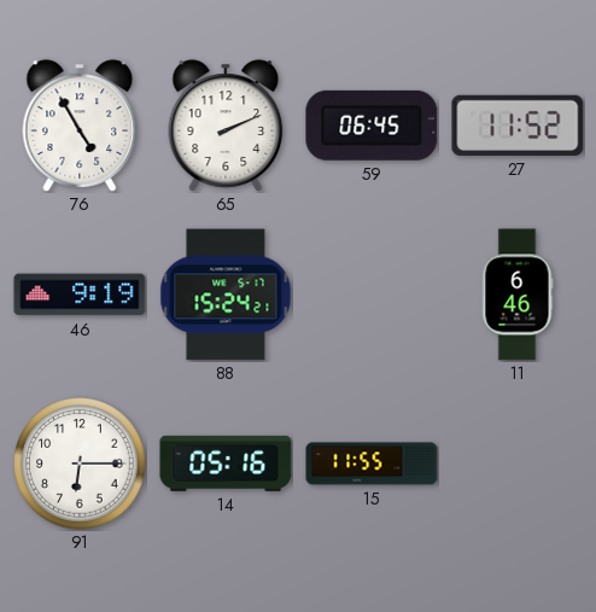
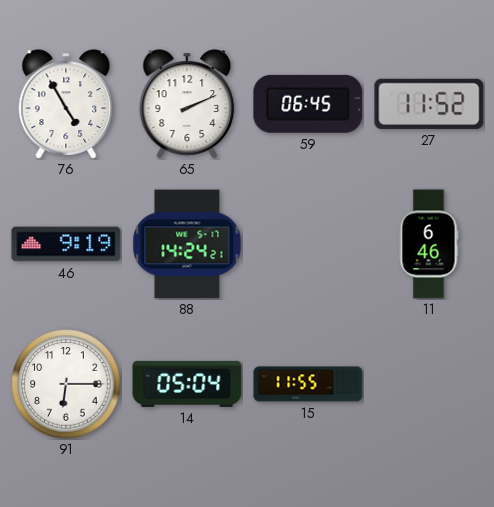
88: 15:24 -> 14:24
14: 05:16 -> 05:04
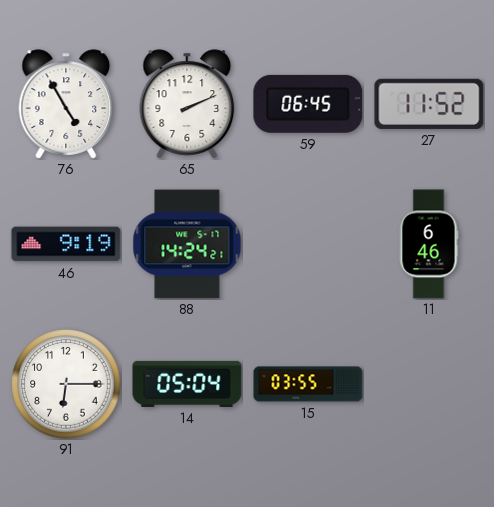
15: 11:55 -> 03:55
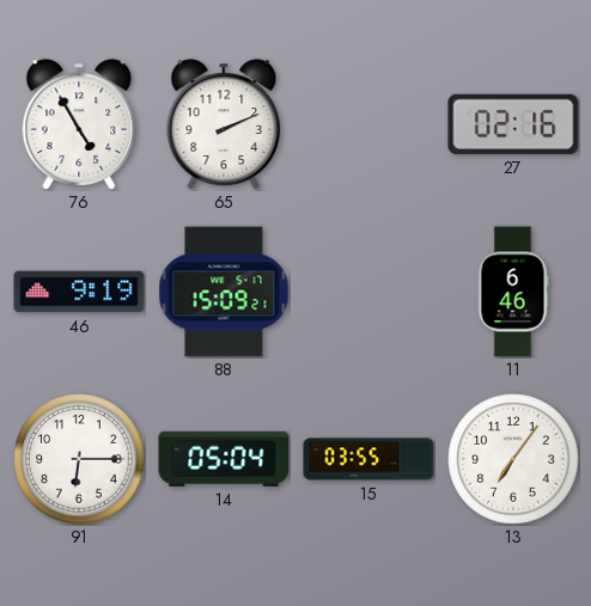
59: 06:45 -> none
27: 11:52 -> 02:16
88: 14:24 -> 15:09
13: none -> 7:06
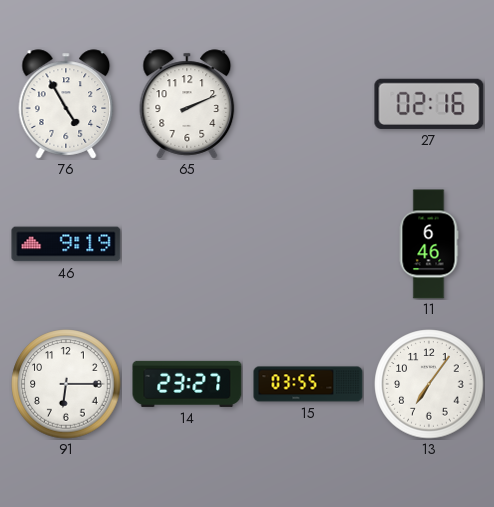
88: 15:09 -> none
14: 05:04 -> 23:27
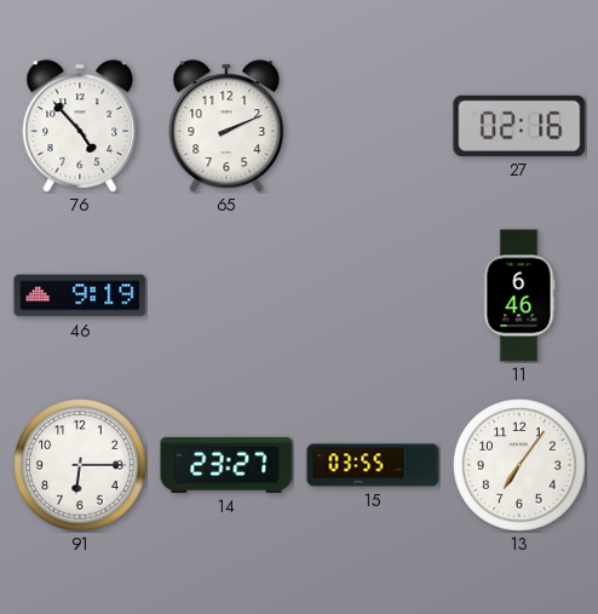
76: 4:55 -> 4:53
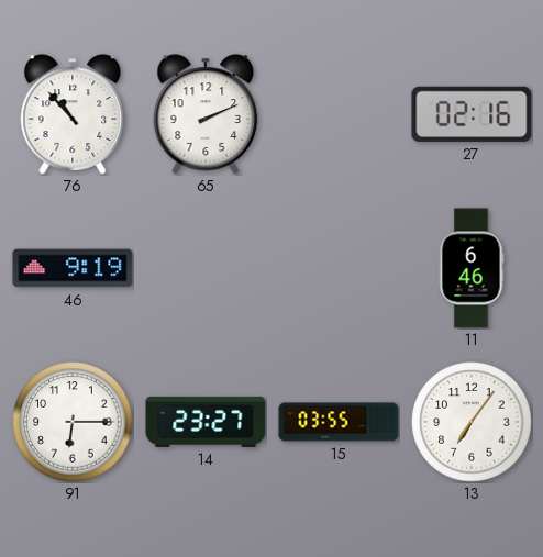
76: 4:53 -> 10:53
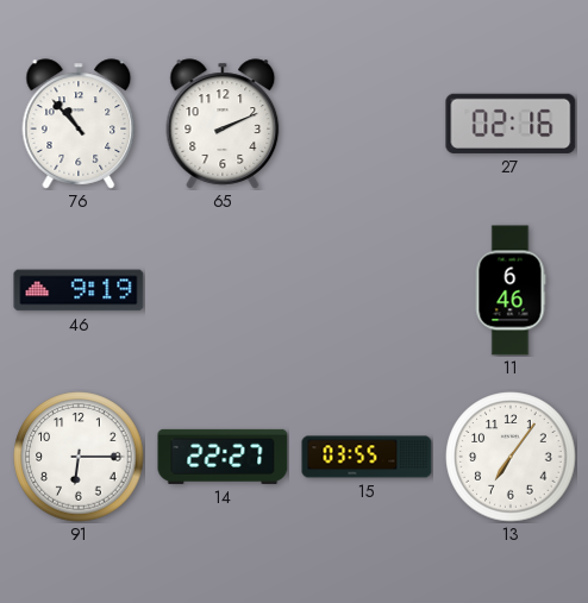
14: 23:27 -> 22:27
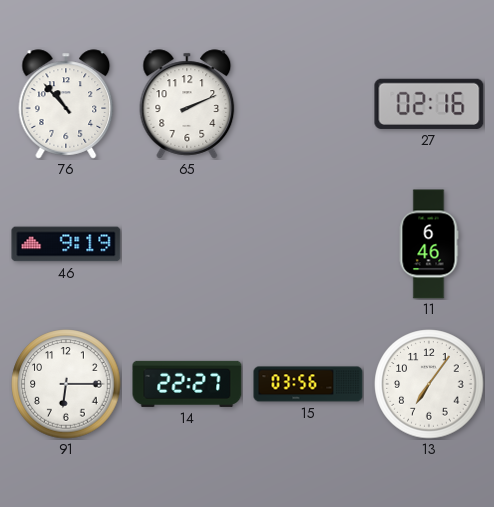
15: 03:55 -> 03:56
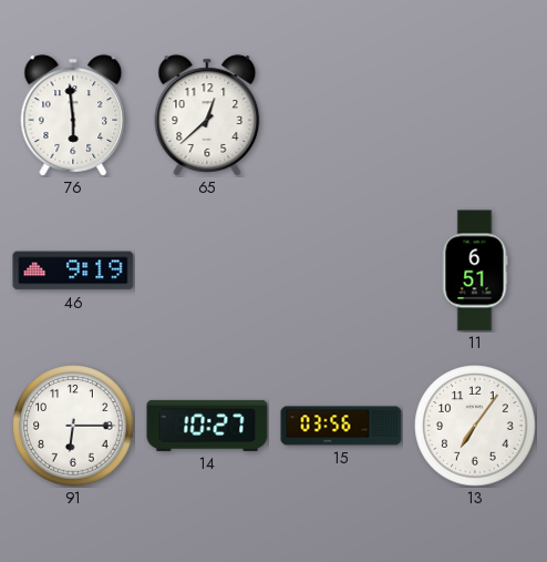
76: 10:53 -> 5:59
65: 2:11 -> 12:38
27: 02:16 -> none
11: 6:46 -> 6:51
14: 22:27 -> 10:27
